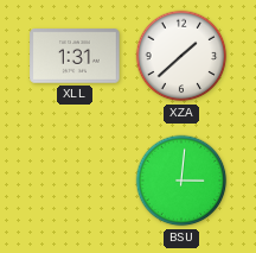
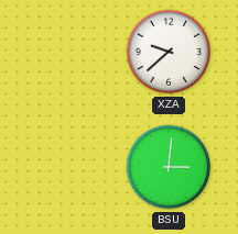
XLL: 1:31 -> none
XZA: 1:38 -> 9:38
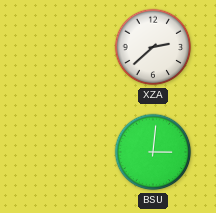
XZA: 9:38 -> 2:38
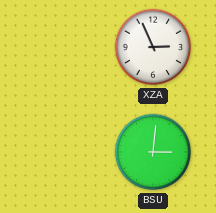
XZA: 2:38 -> 2:56
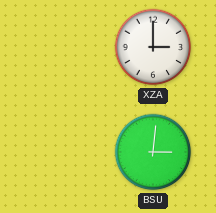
XZA: 2:56 -> 3:00
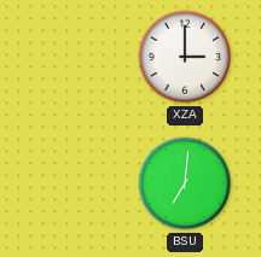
BSU: 3:01 -> 7:01
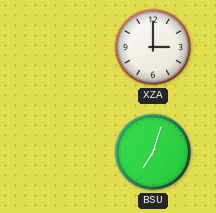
BSU: 7:01 -> 7:03
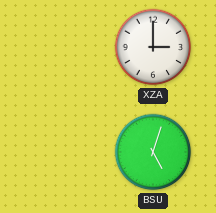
BSU: 7:03 -> 5:03
